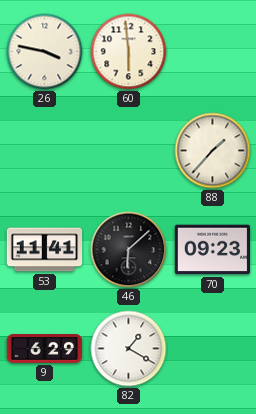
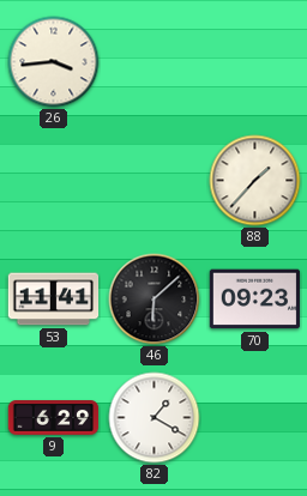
26: 3:47 -> 3:44
60: 5:59 -> none
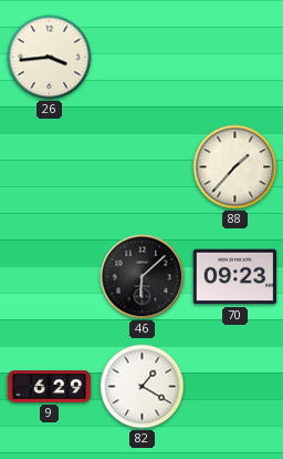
53: 11:41 -> none
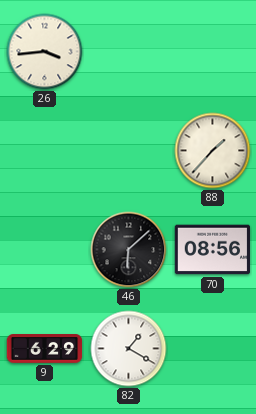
70: 09:23 -> 08:56
